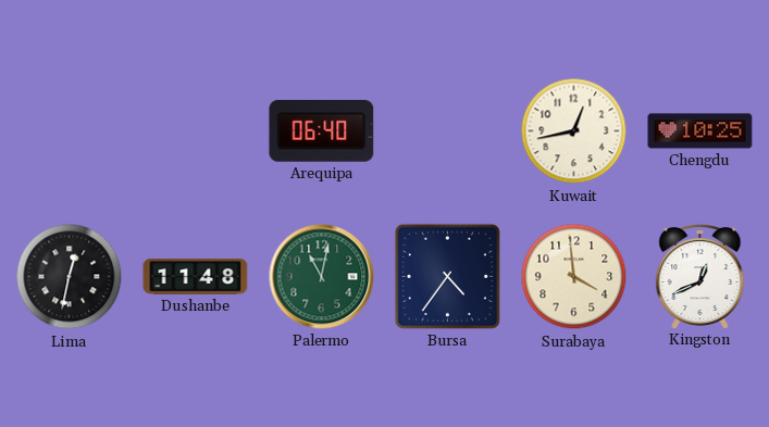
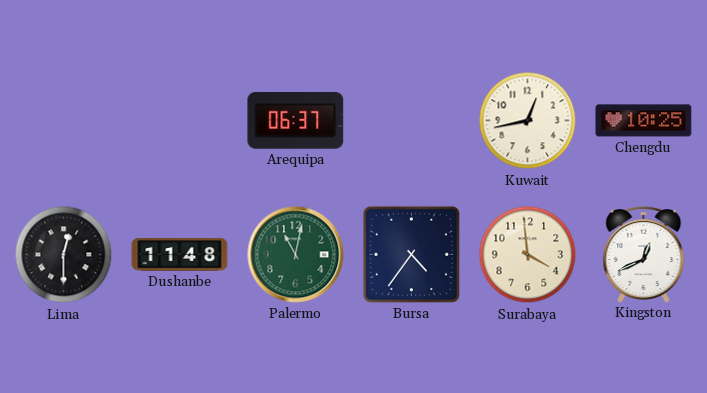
Arequipa: 06:40 -> 06:37
Lima: 12:32 -> 12:30
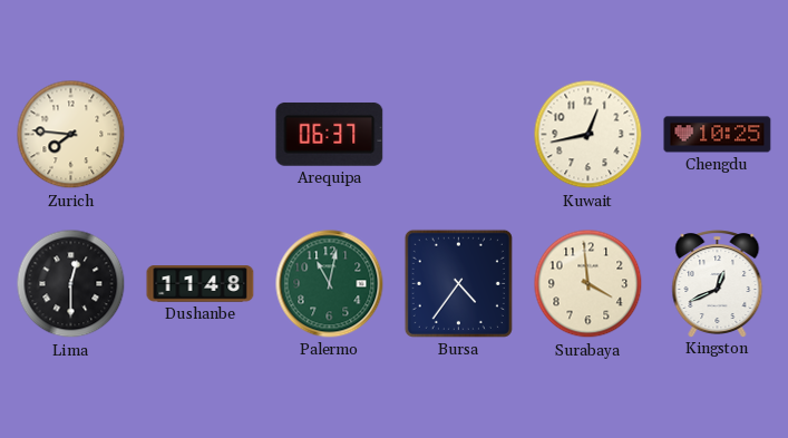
Zurich: none -> 7:46
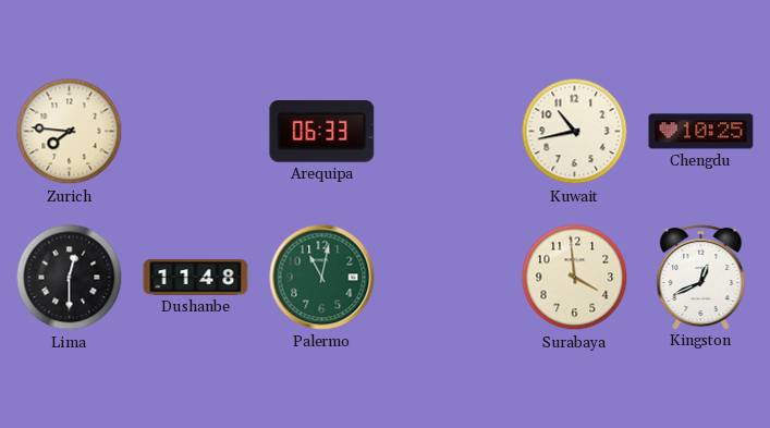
Arequipa: 06:37 -> 06:33
Kuwait: 12:43 -> 10:43
Bursa: 4:36 -> none
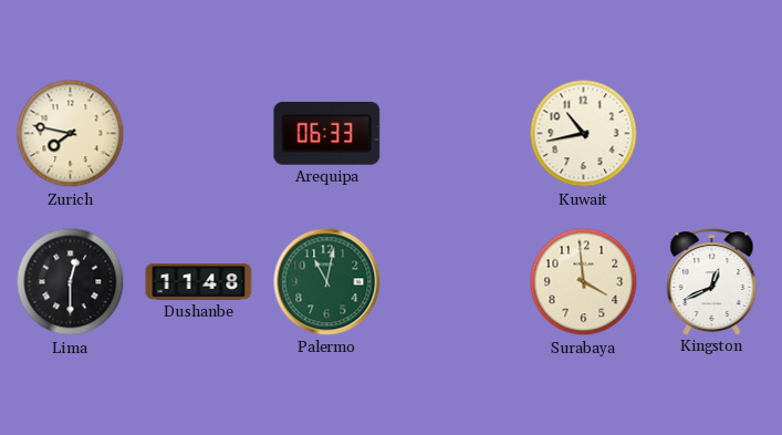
Zurich: 7:46 -> 7:47
Chengdu: 10:25 -> none
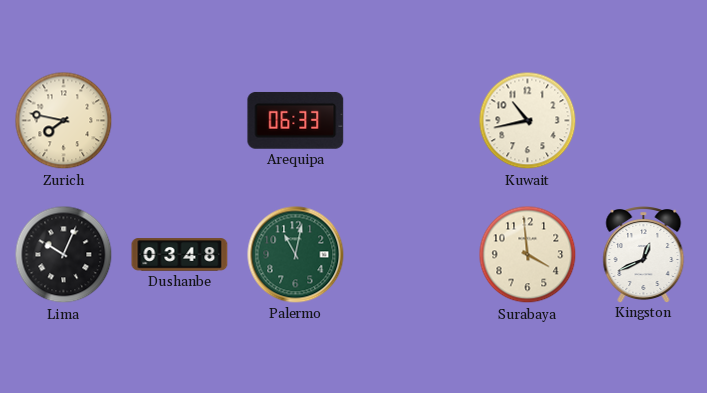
Lima: 12:30 -> 10:04
Dushanbe: 11:48 -> 03:48
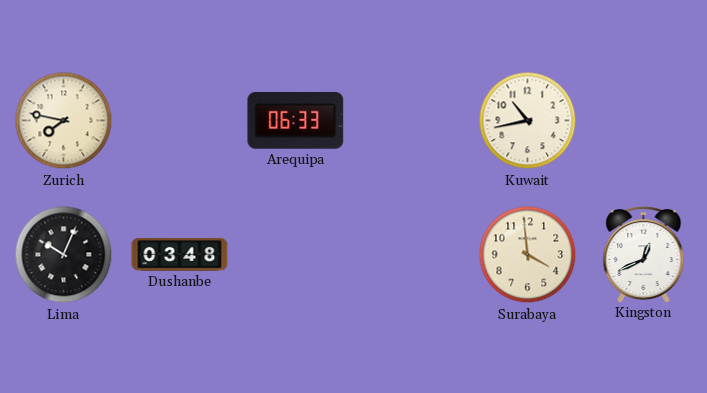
Palermo: 11:02 -> none
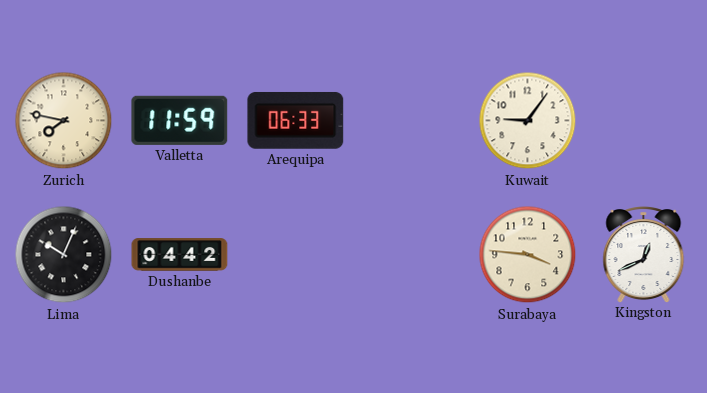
Valletta: none -> 11:59
Kuwait: 10:43 -> 9:06
Dushanbe: 03:48 -> 04:42
Surabaya: 3:59 -> 3:46
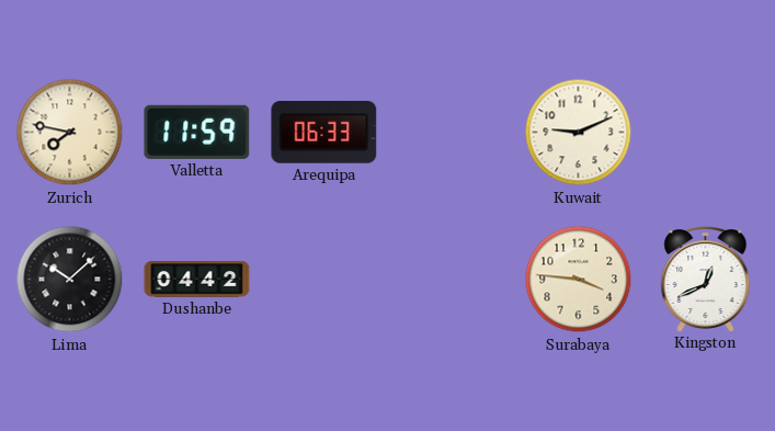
Kuwait: 9:06 -> 9:11
Lima: 10:04 -> 10:08
